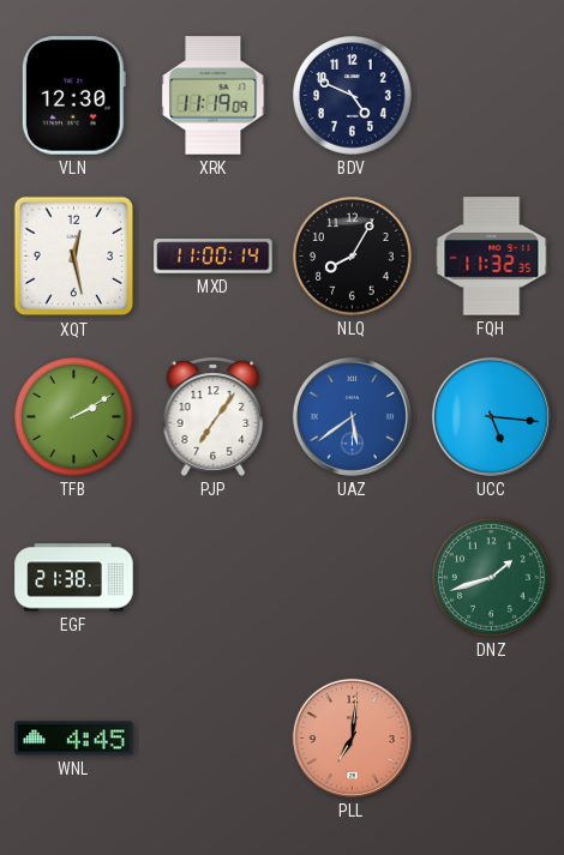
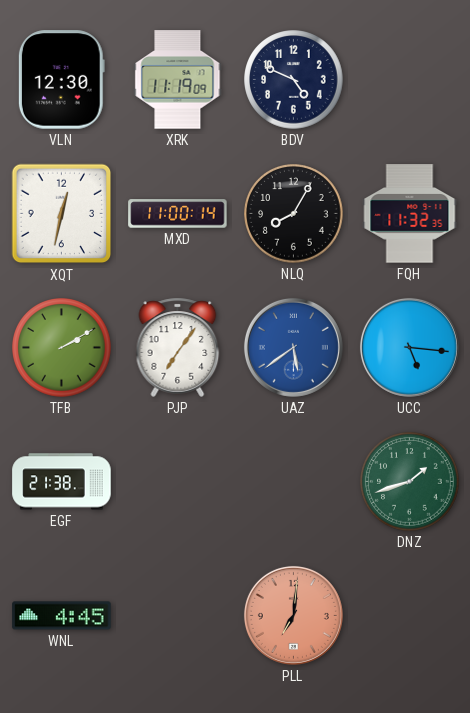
XQT: 12:28 -> 12:32
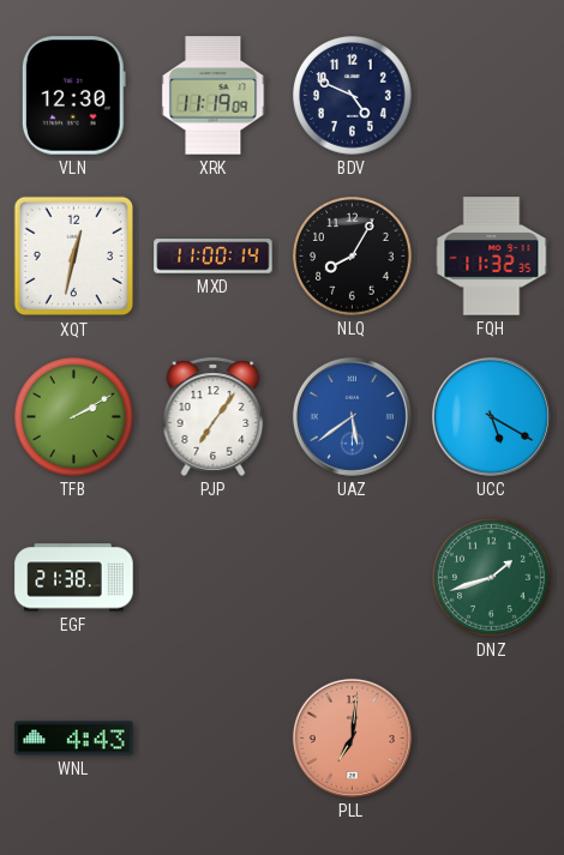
UCC: 5:16 -> 5:20
WNL: 4:45 -> 4:43
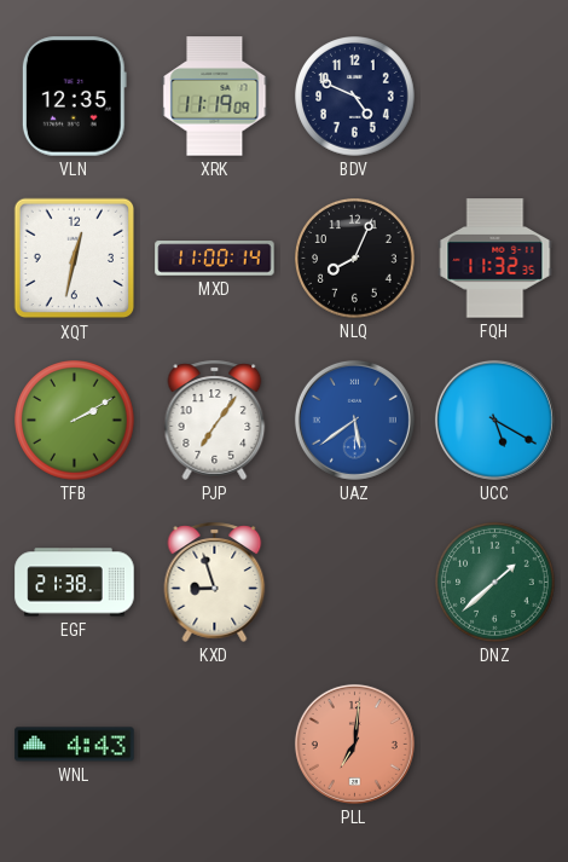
VLN: 12:30 -> 12:35
NLQ: 8:05 -> 8:04
KXD: none -> 8:57
DNZ: 1:42 -> 1:38
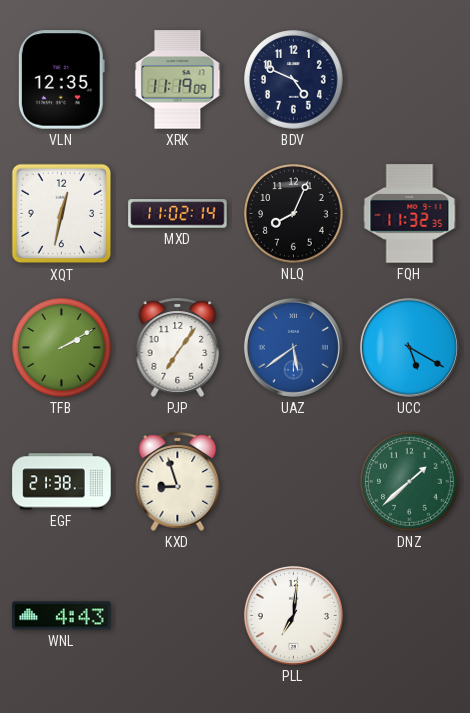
MXD: 11:00 -> 11:02
PLL dial: salmon -> white
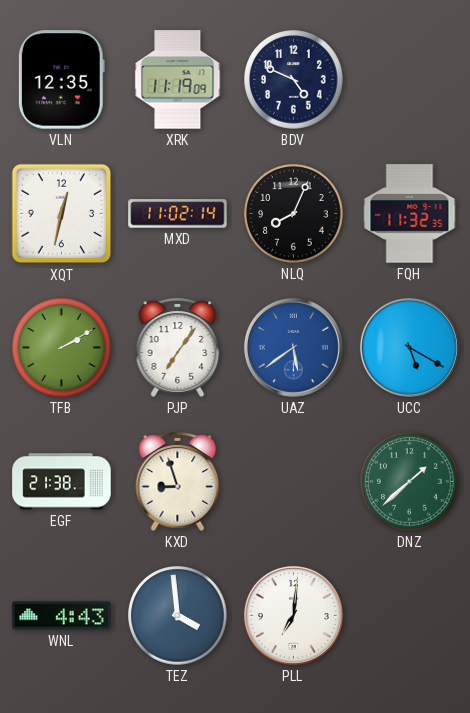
TEZ: none -> 3:59
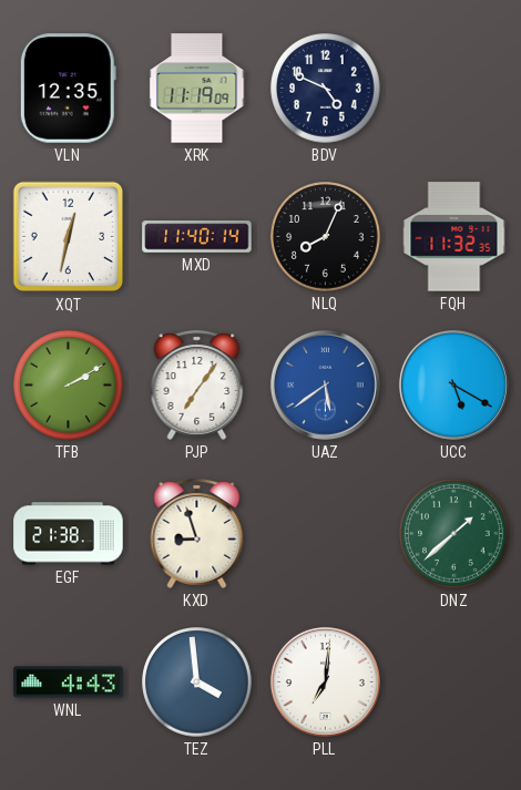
MXD: 11:02 -> 11:40
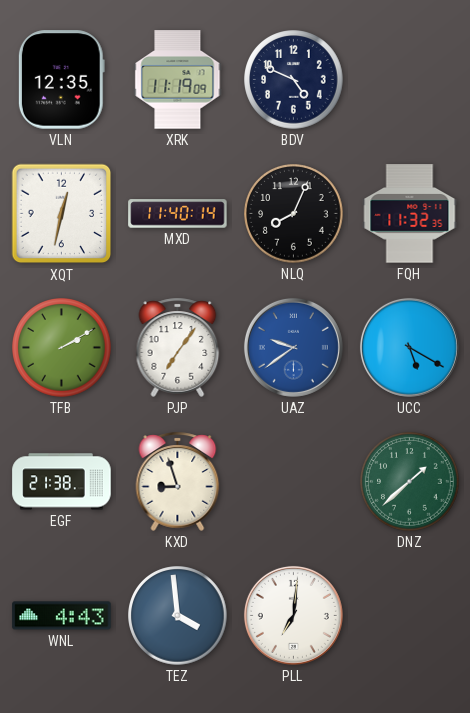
UAZ: 5:39 -> 9:39
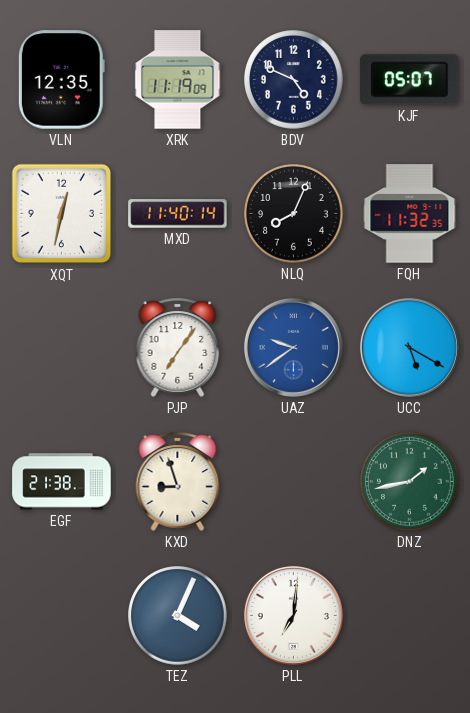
KJF: none -> 05:07
TFB: 2:10 -> none
DNZ: 1:38 -> 1:43
WNL: 4:43 -> none
TEZ: 3:59 -> 4:04
